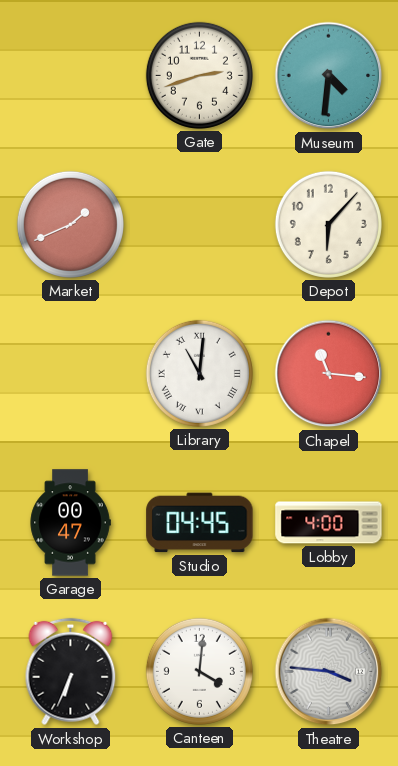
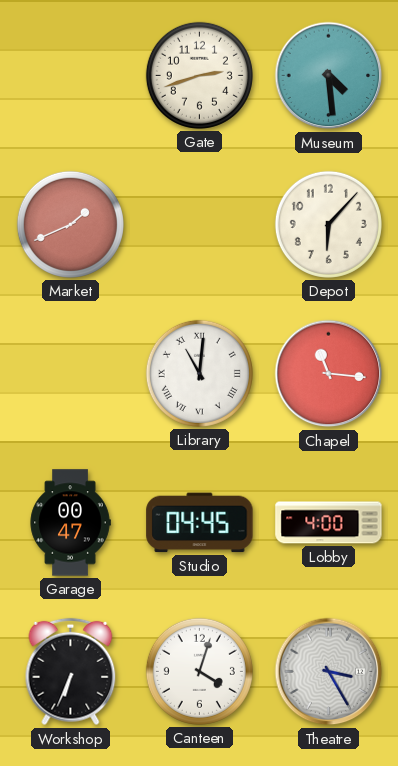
Museum: 4:31 -> 4:29
Canteen: 4:01 -> 4:03
Theatre: 3:46 -> 3:25
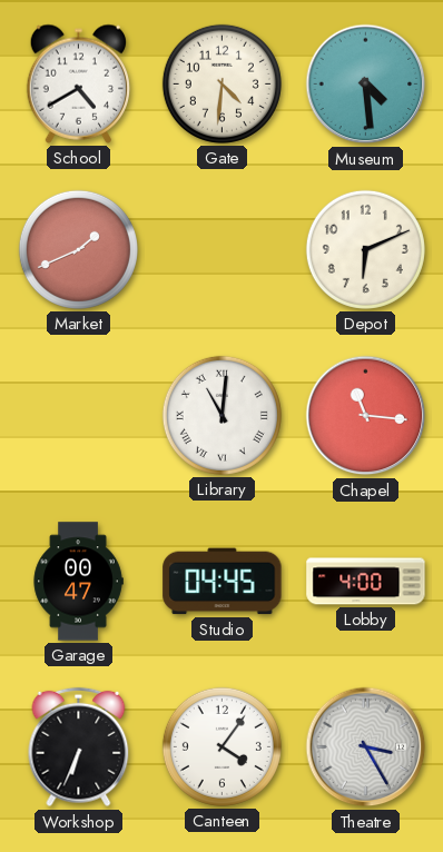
School: none -> 4:40
Gate: 2:42 -> 4:31
Depot: 6:07 -> 6:11
Canteen: 4:03 -> 4:06
